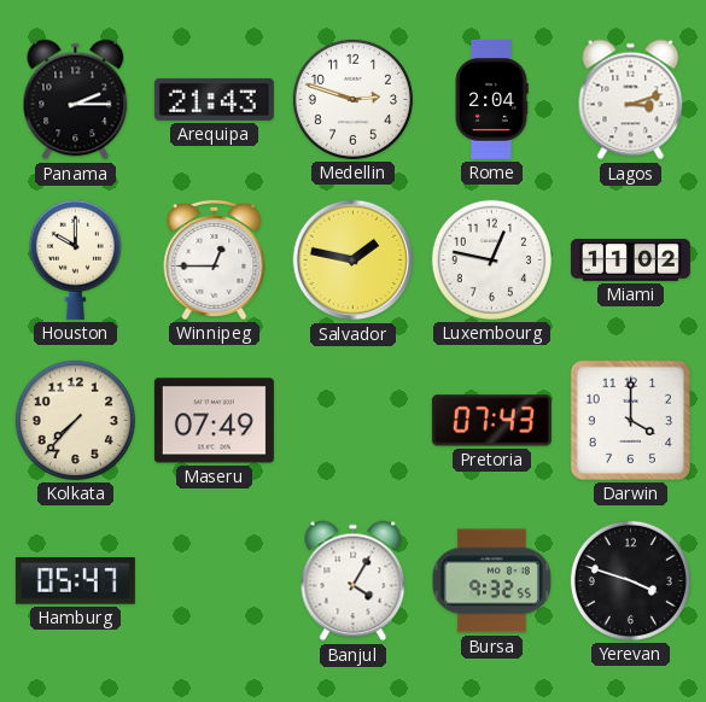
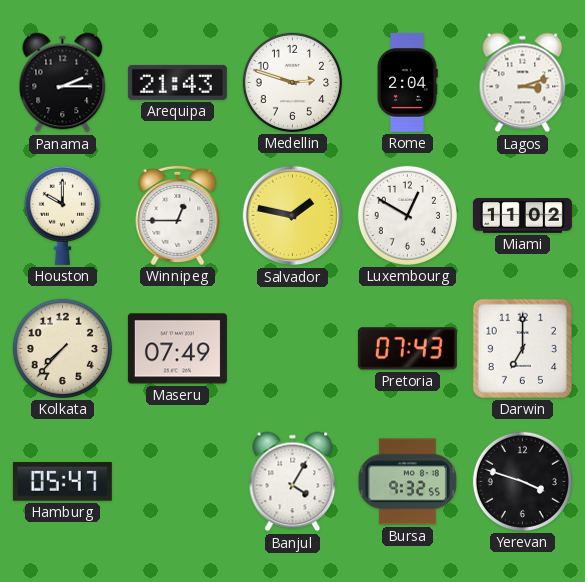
Luxembourg: 12:47 -> 12:50
Darwin: 4:00 -> 7:00
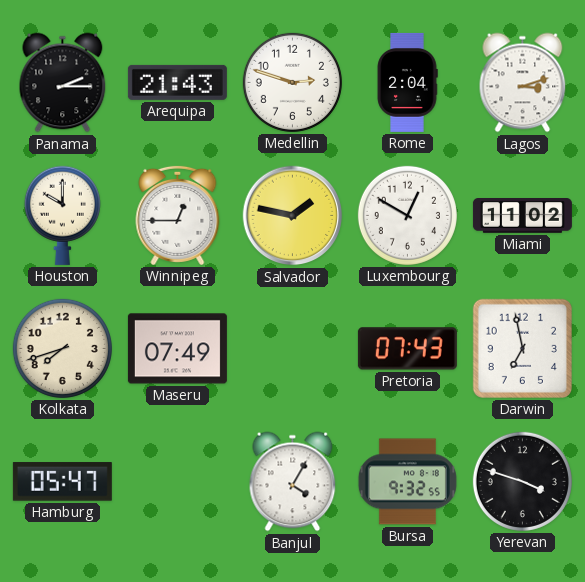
Kolkata: 7:37 -> 7:42
Darwin: 7:00 -> 6:58
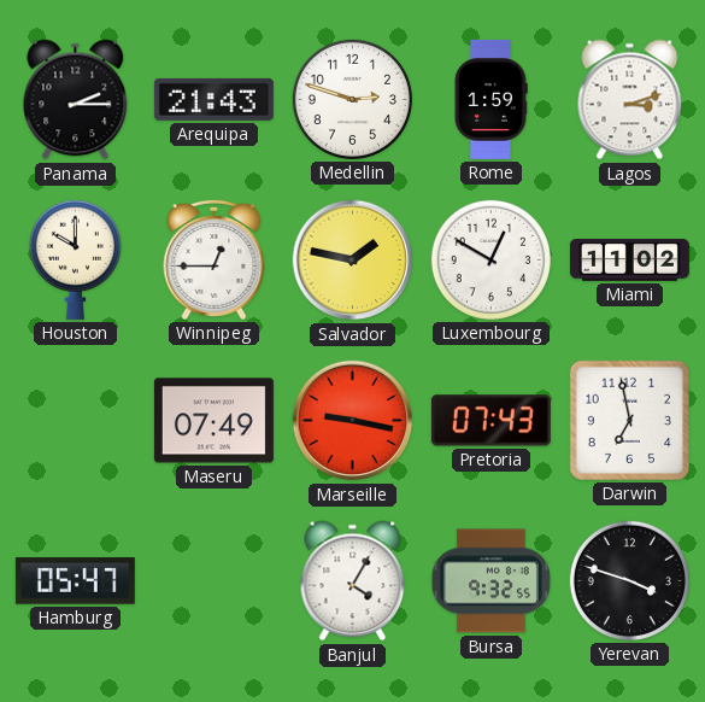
Rome: 2:04 -> 1:59
Kolkata: 7:42 -> none
Marseille: none -> 9:17
